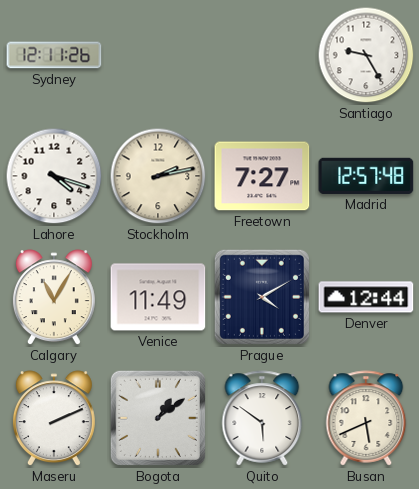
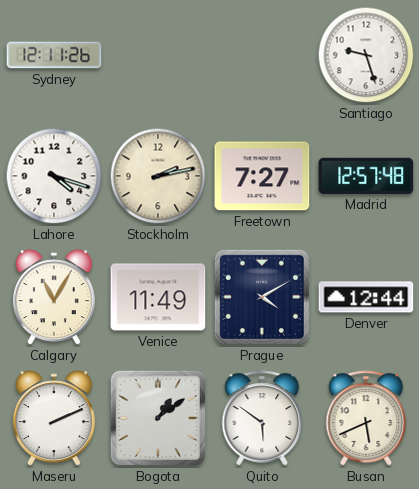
Santiago: 9:25 -> 9:27
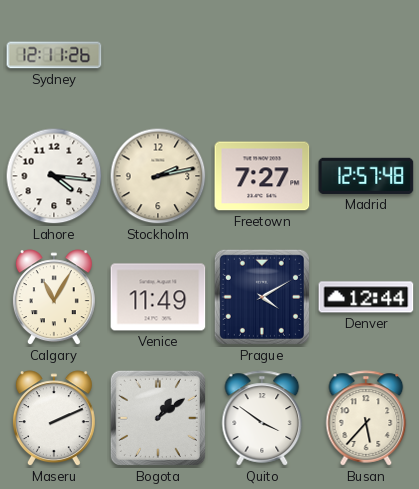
Santiago: 9:27 -> none
Lahore: 4:18 -> 4:16
Quito: 5:51 -> 3:51
Busan: 5:41 -> 5:37
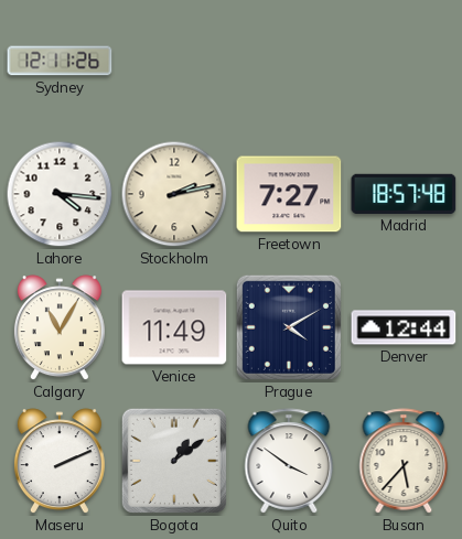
Madrid: 12:57 -> 18:57
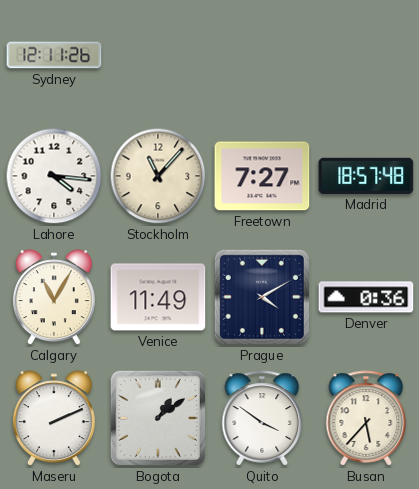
Stockholm: 2:13 -> 11:07
Denver: 12:44 -> 0:36
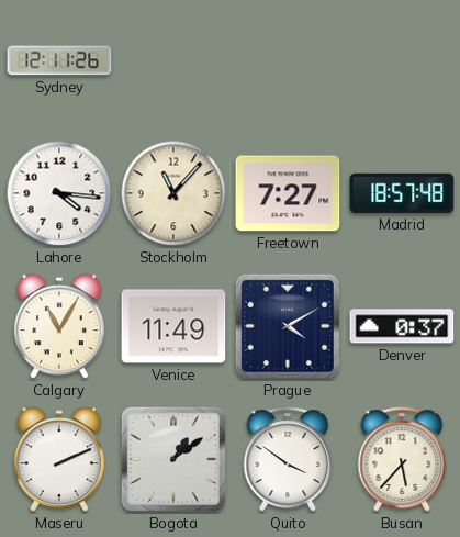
Denver: 0:36 -> 0:37
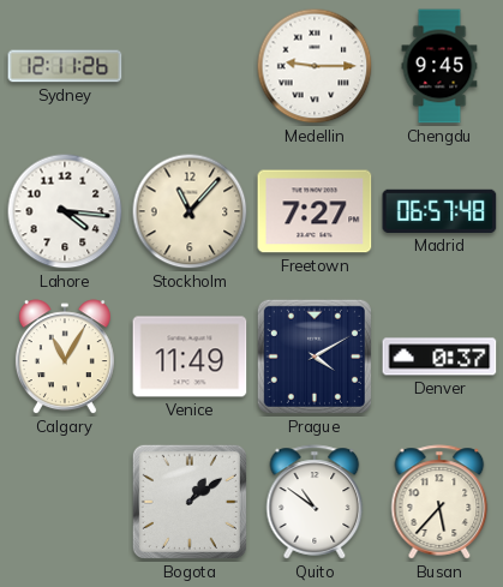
Medellin: none -> 9:15
Chengdu: none -> 9:45
Madrid: 18:57 -> 06:57
Maseru: 2:11 -> none
Quito: 3:51 -> 10:51
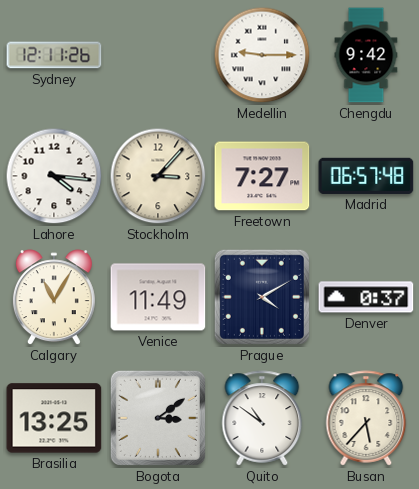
Chengdu: 9:45 -> 9:42
Stockholm: 11:07 -> 3:07
Brasilia: none -> 13:25
Bogota: 1:09 -> 3:09
